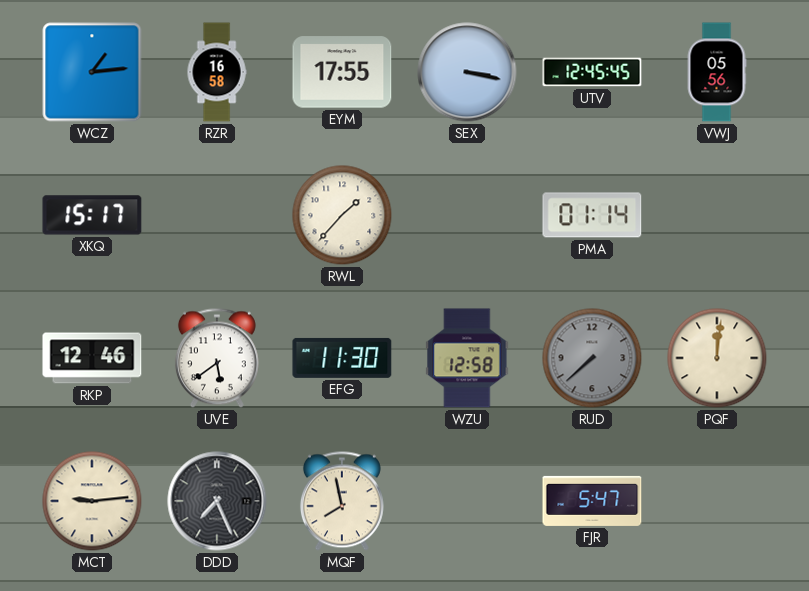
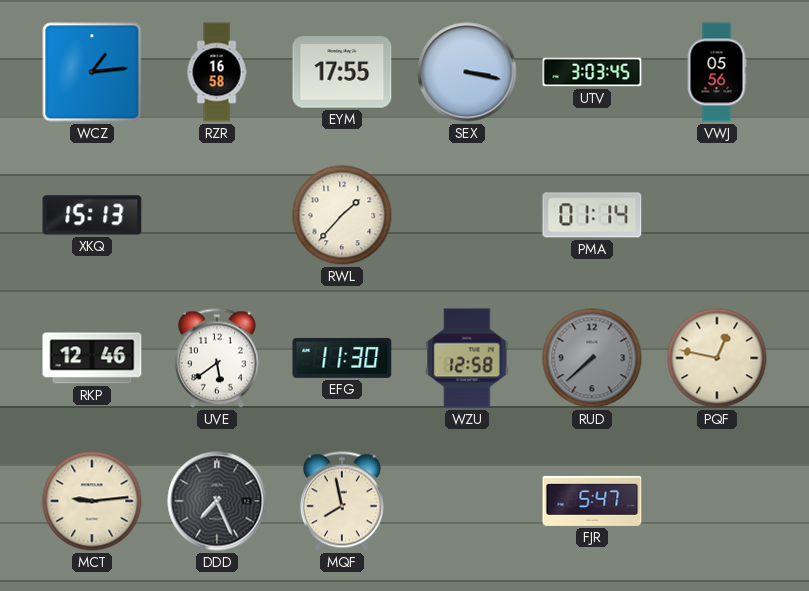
UTV: 12:45 -> 3:03
XKQ: 15:17 -> 15:13
PQF: 12:01 -> 12:47
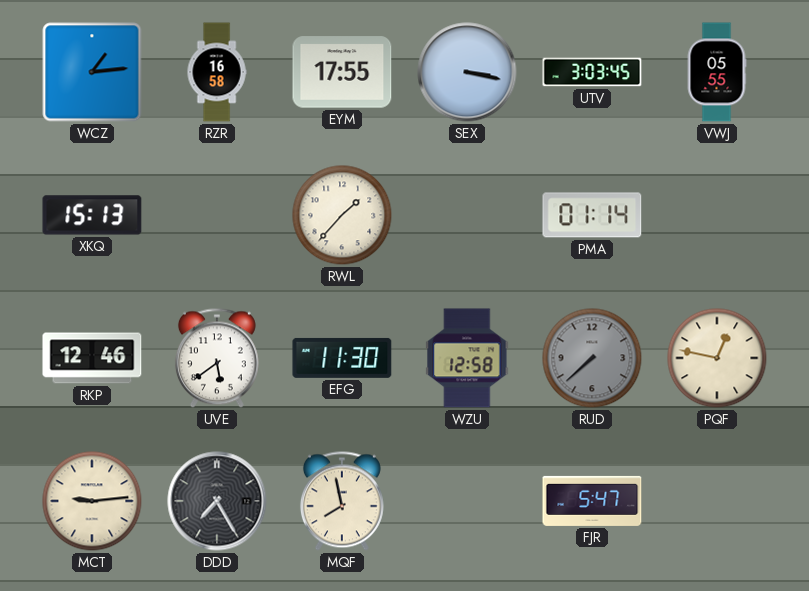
VWJ: 05:56 -> 05:55
DDD: 7:26 -> 7:25
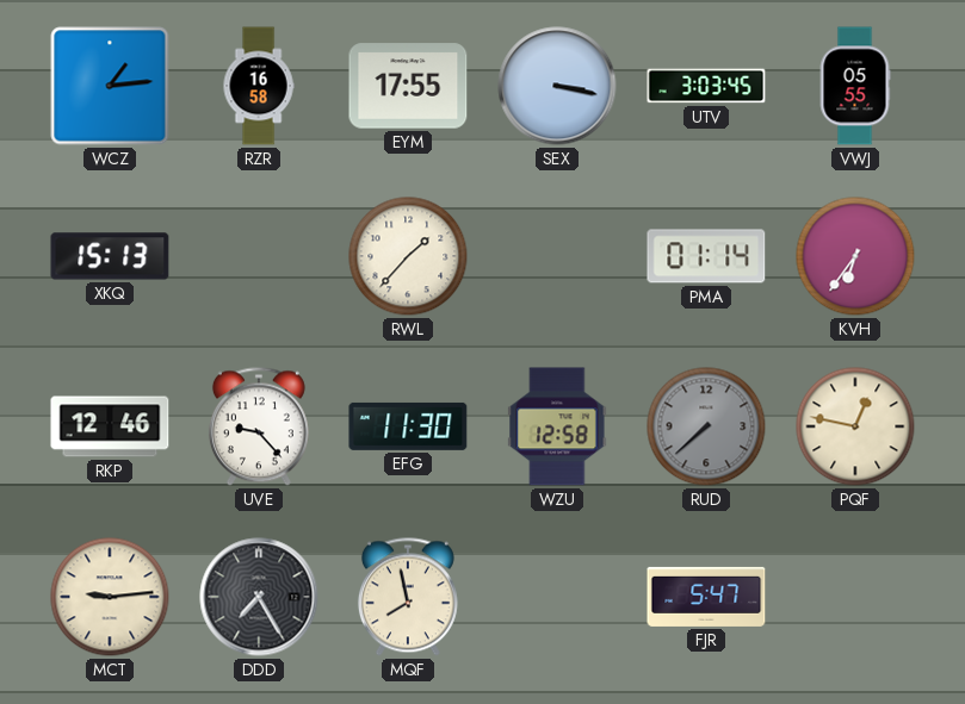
KVH: none -> 6:36
UVE: 5:39 -> 9:23
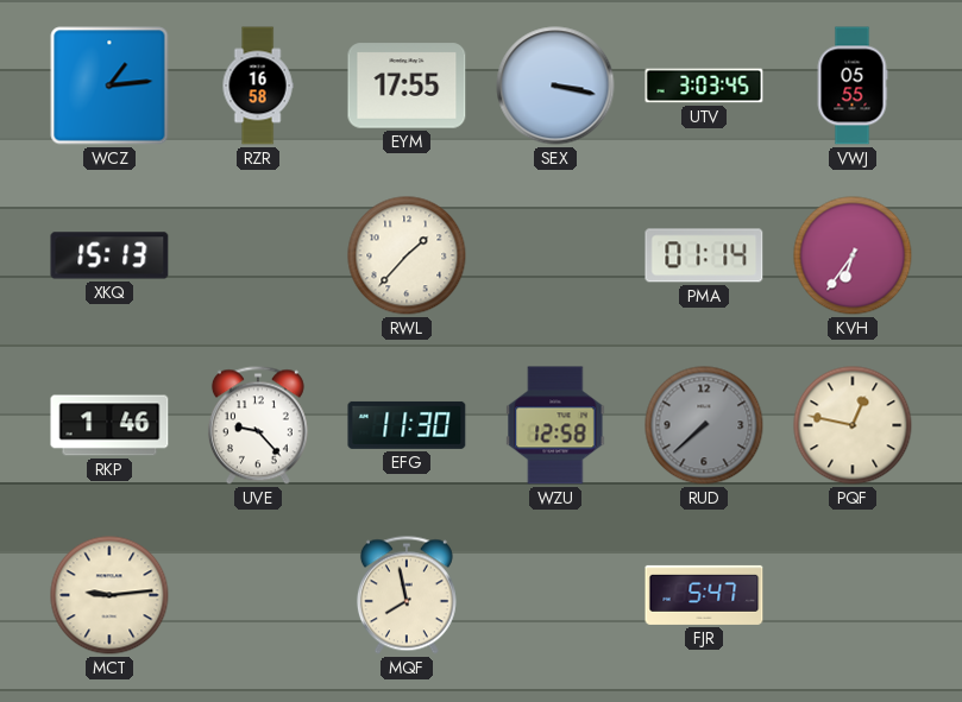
RKP: 12:46 -> 1:46
DDD: 7:25 -> none
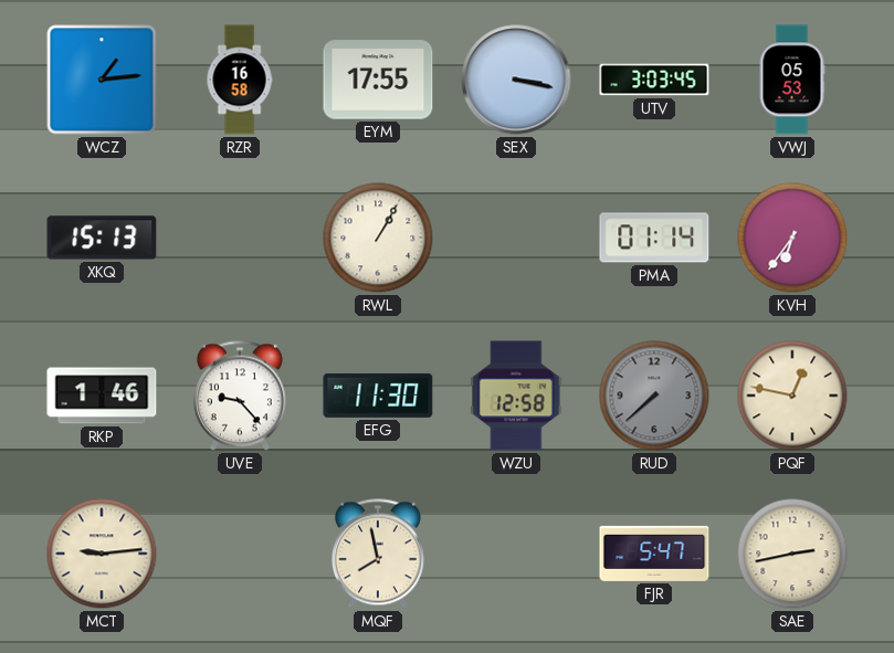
VWJ: 05:55 -> 05:53
RWL: 1:37 -> 1:05
SAE: none -> 2:43
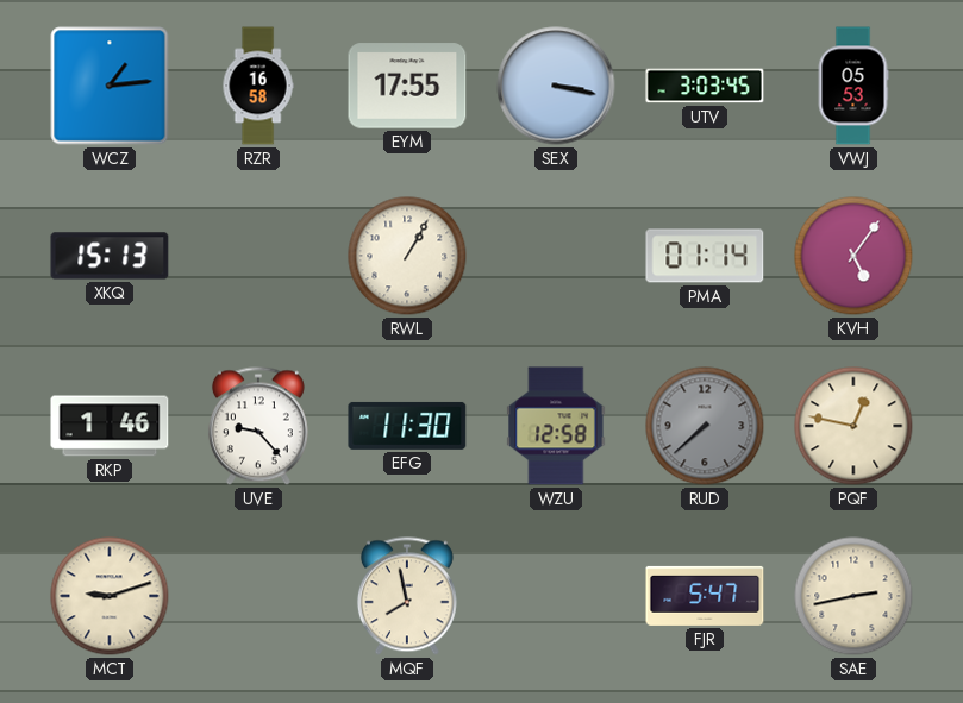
KVH: 6:36 -> 5:06
MCT: 9:14 -> 9:12
